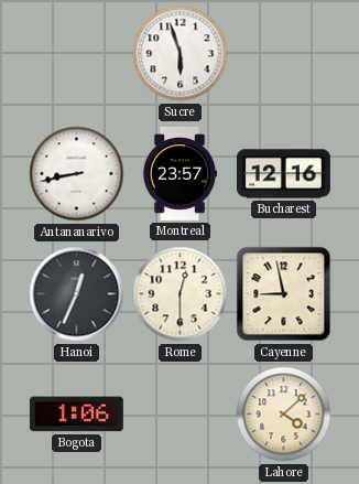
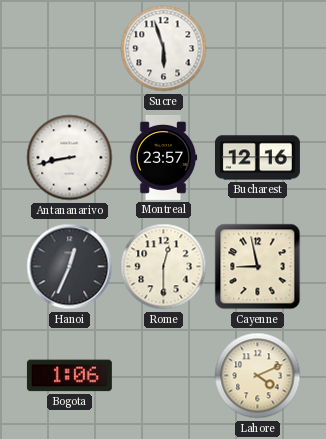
Lahore: 4:08 -> 4:11
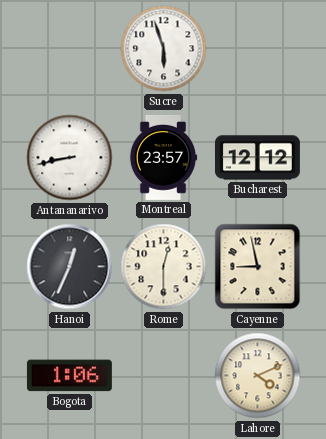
Bucharest: 12:16 -> 12:12
